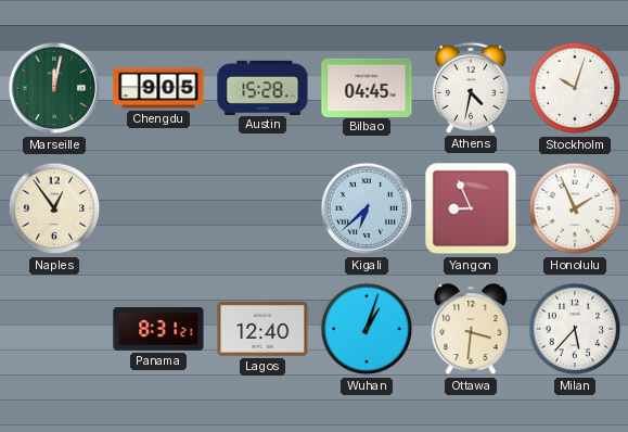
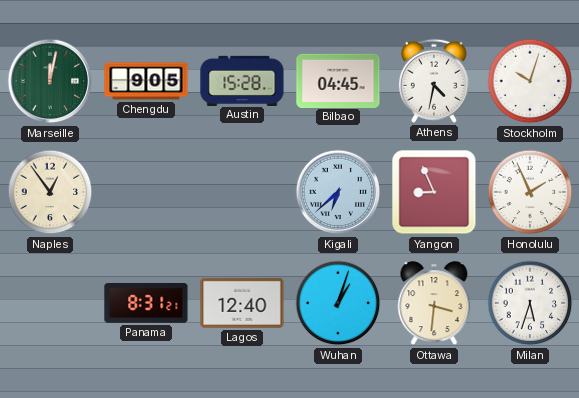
Milan: 5:37 -> 5:33
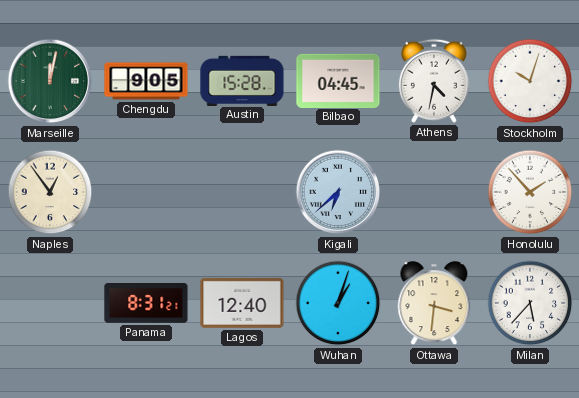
Yangon: 8:56 -> none
Honolulu: 1:56 -> 1:53
Milan: 5:33 -> 5:37
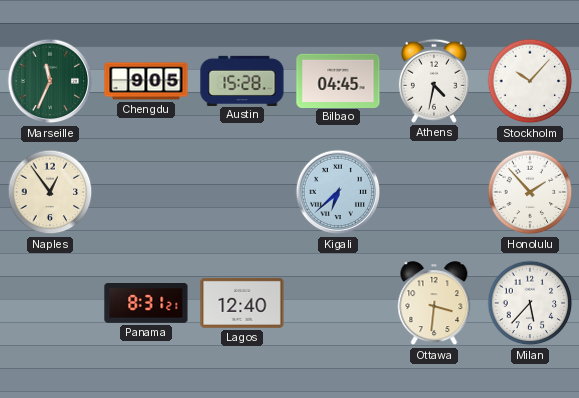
Marseille: 12:02 -> 11:34
Stockholm: 10:03 -> 10:07
Wuhan: 1:03 -> none
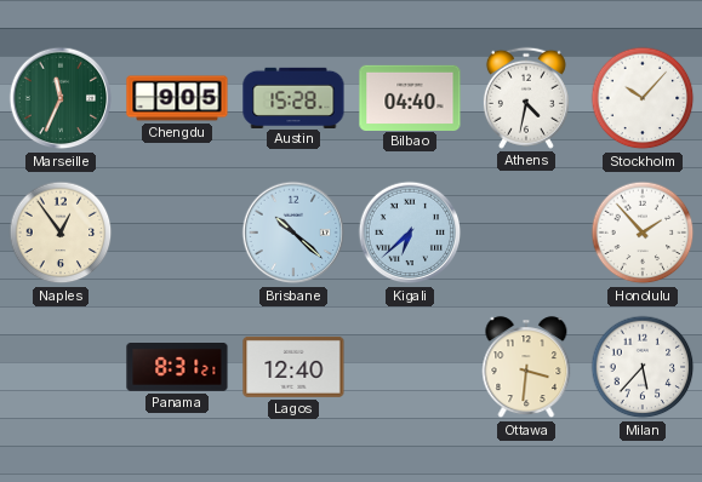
Bilbao: 04:45 -> 04:40
Brisbane: none -> 10:22
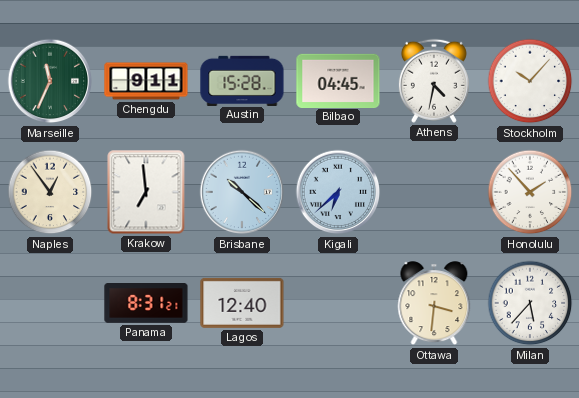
Chengdu: 9:05 -> 9:11
Bilbao: 04:40 -> 04:45
Krakow: none -> 6:59
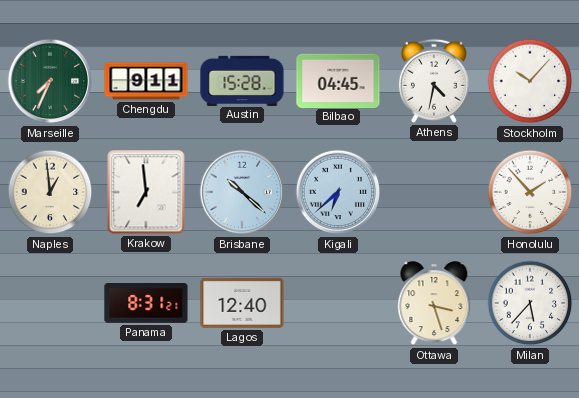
Marseille: 11:34 -> 7:34
Naples: 12:54 -> 12:59
Ottawa: 3:31 -> 3:27
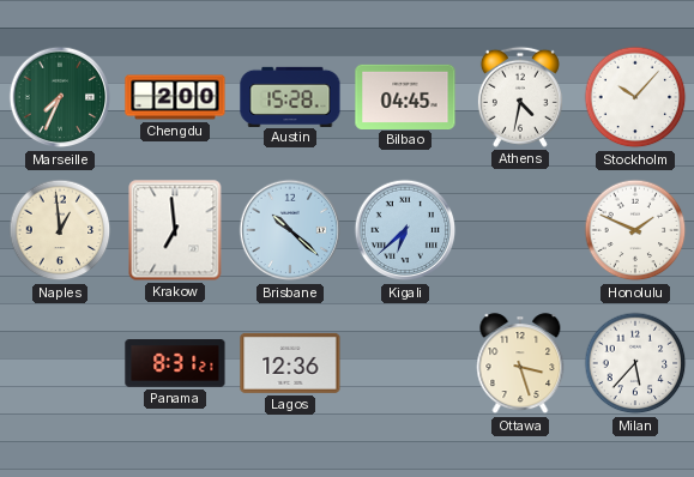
Chengdu: 9:11 -> 2:00
Honolulu: 1:53 -> 1:49
Lagos: 12:40 -> 12:36
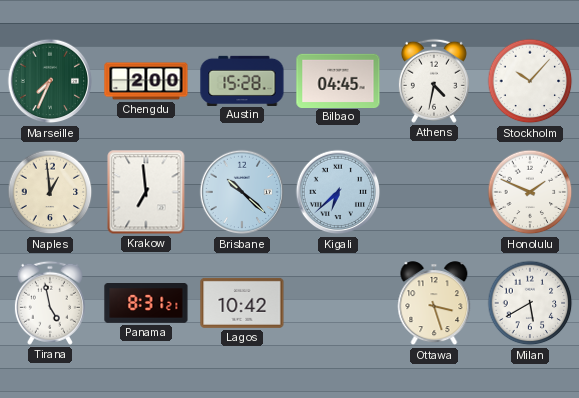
Tirana: none -> 4:58
Lagos: 12:36 -> 10:42
Milan: 5:37 -> 5:40
